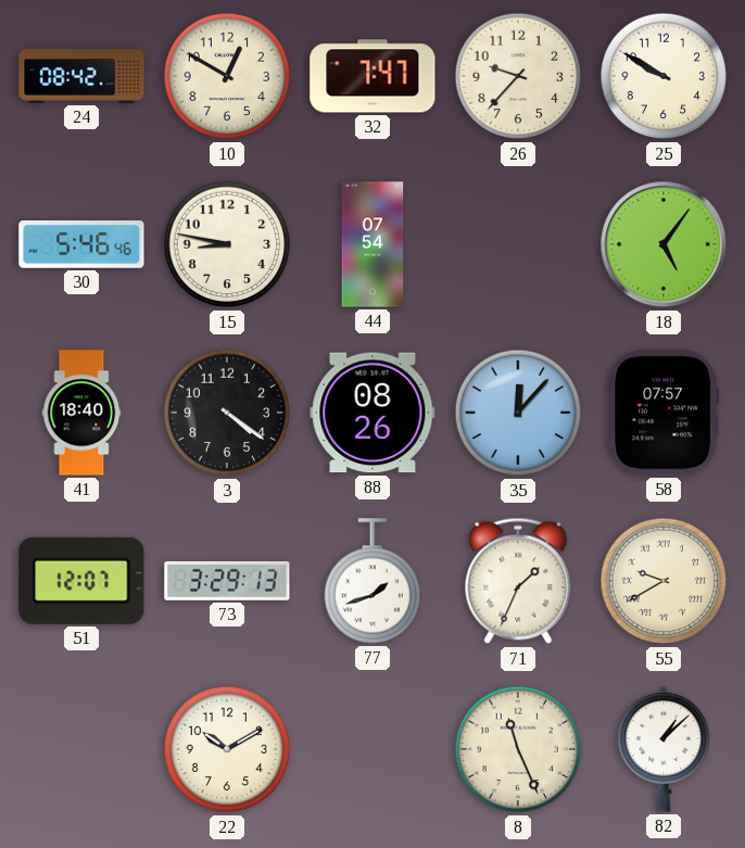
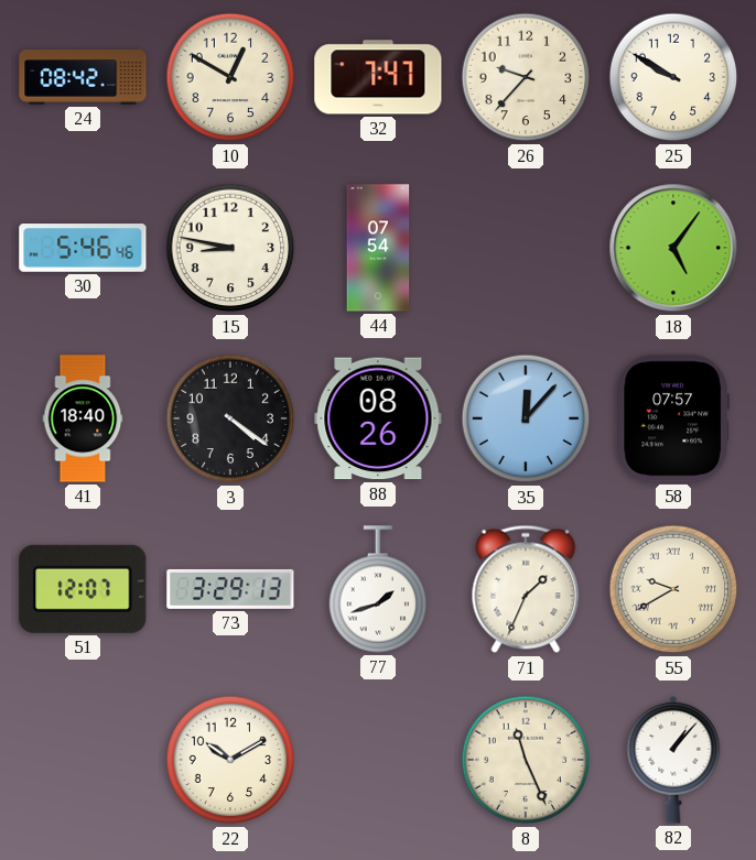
82: 1:08 -> 1:07
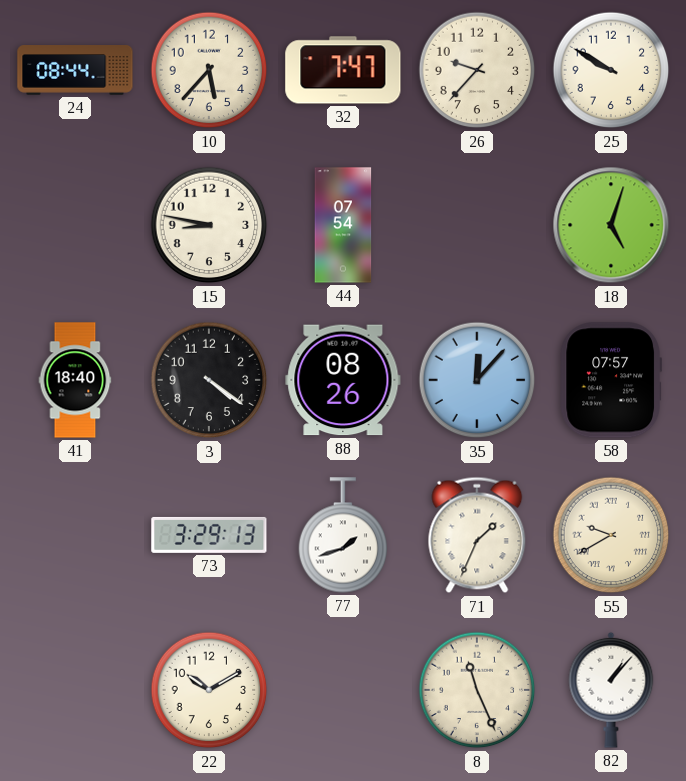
24: 08:42 -> 08:44
10: 12:50 -> 5:37
30: 5:46 -> none
18: 5:06 -> 5:03
51: 12:07 -> none
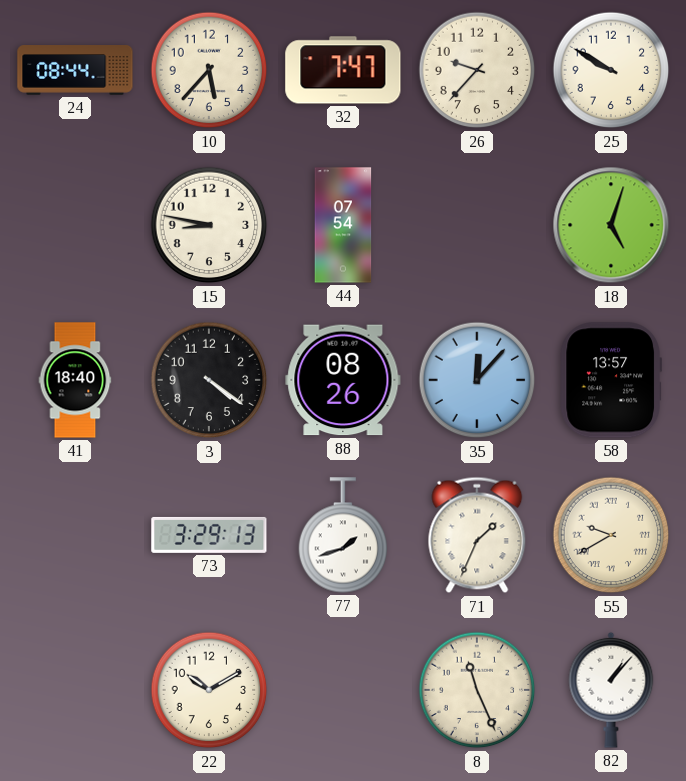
58: 07:57 -> 13:57
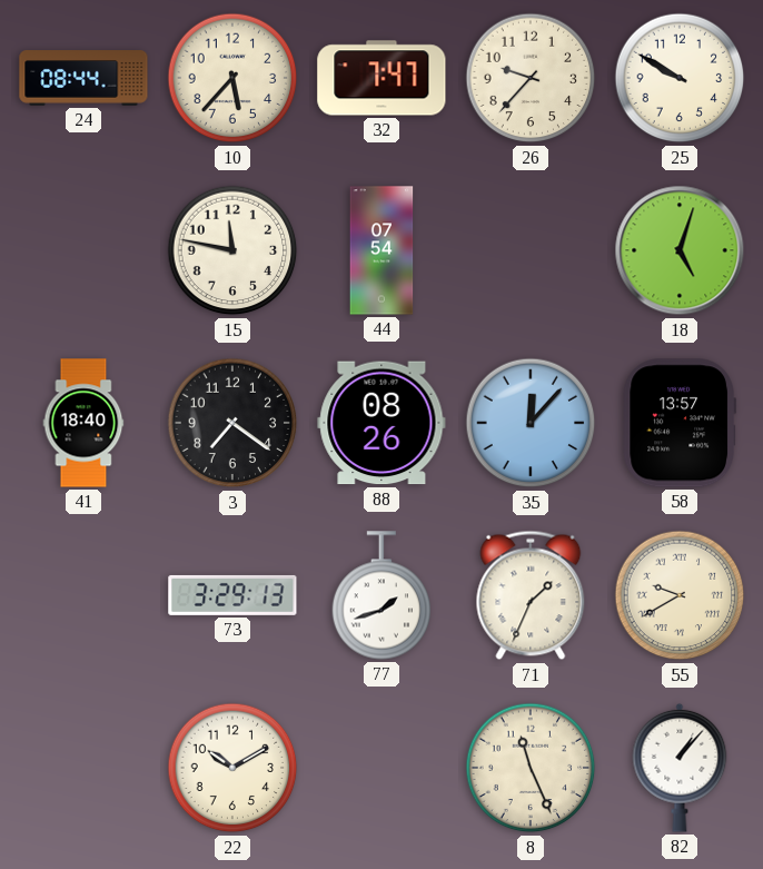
15: 8:47 -> 11:47
3: 4:21 -> 7:21
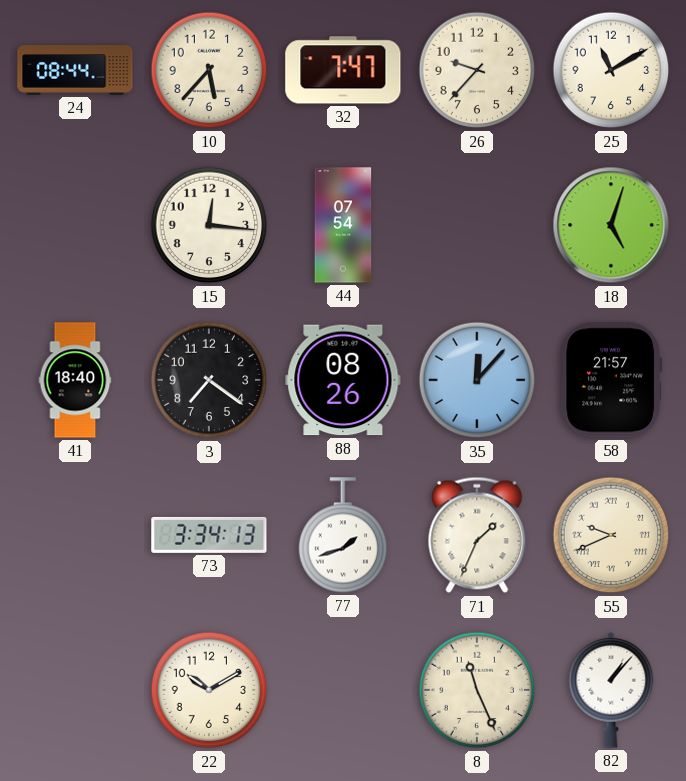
25: 9:50 -> 11:10
15: 11:47 -> 12:16
58: 13:57 -> 21:57
73: 3:29 -> 3:34
55: 9:40 -> 9:41
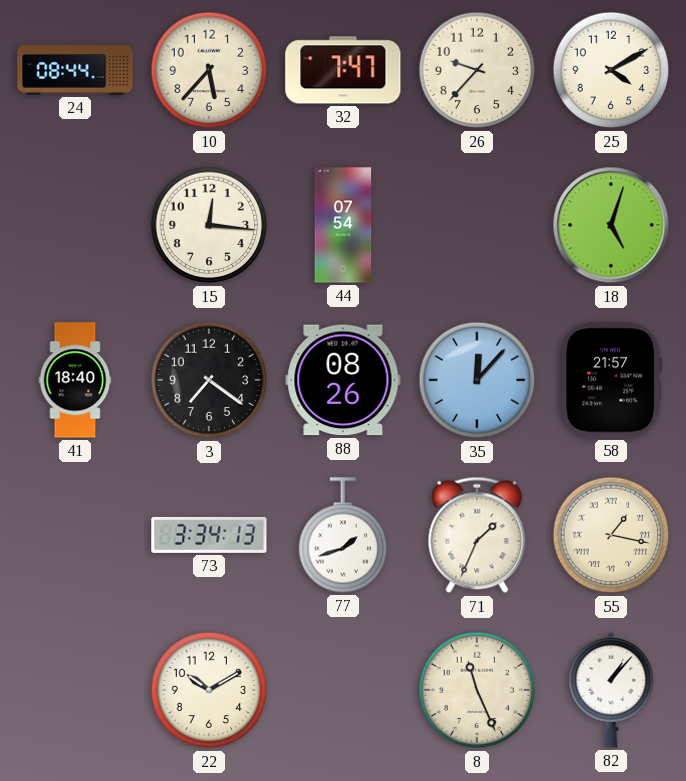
25: 11:10 -> 4:10
55: 9:41 -> 1:17
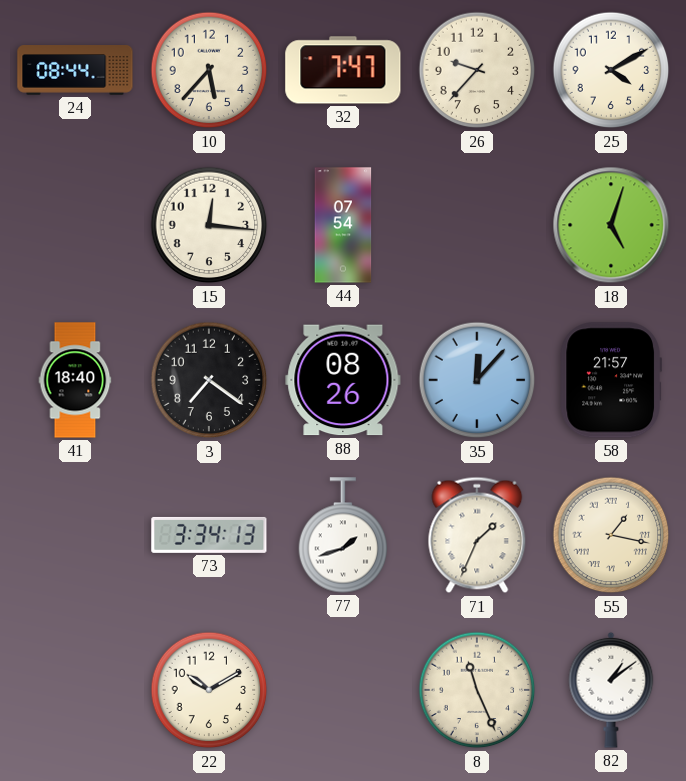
82: 1:07 -> 1:09
